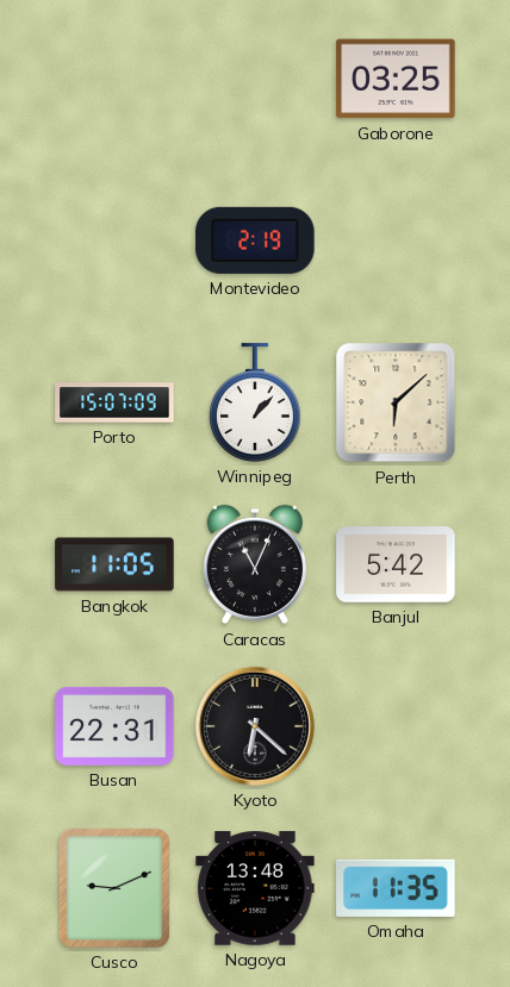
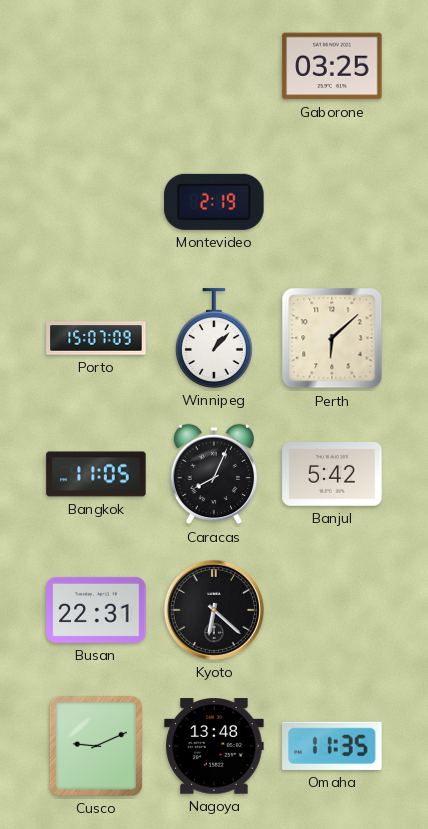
Caracas: 11:04 -> 8:04
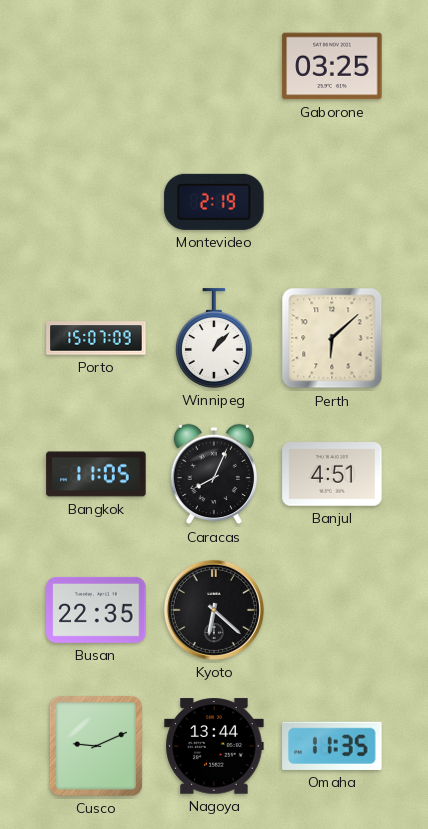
Banjul: 5:42 -> 4:51
Busan: 22:31 -> 22:35
Nagoya: 13:48 -> 13:44
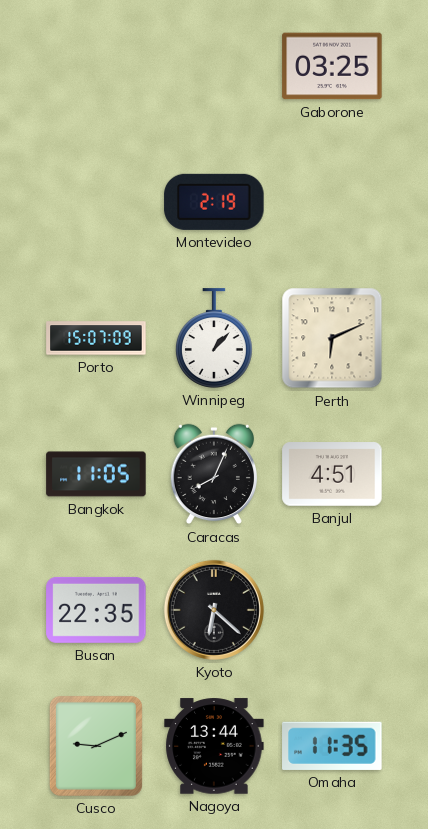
Perth: 6:08 -> 6:11
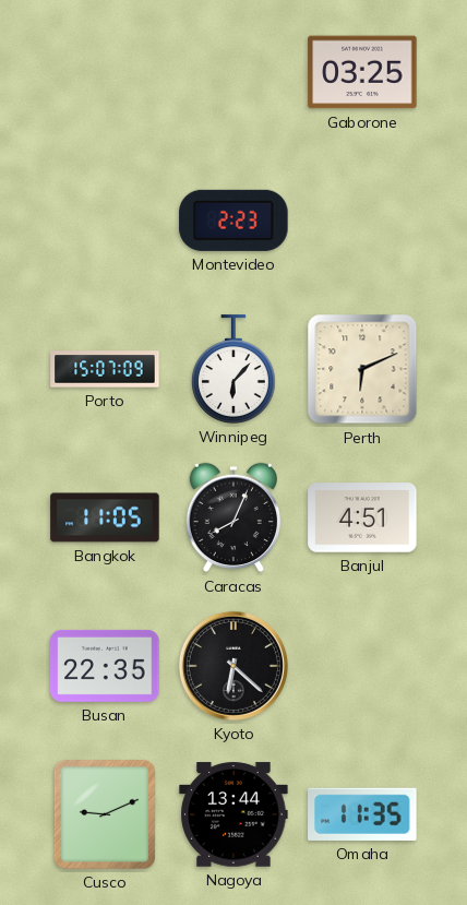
Montevideo: 2:19 -> 2:23
Winnipeg: 1:07 -> 6:07
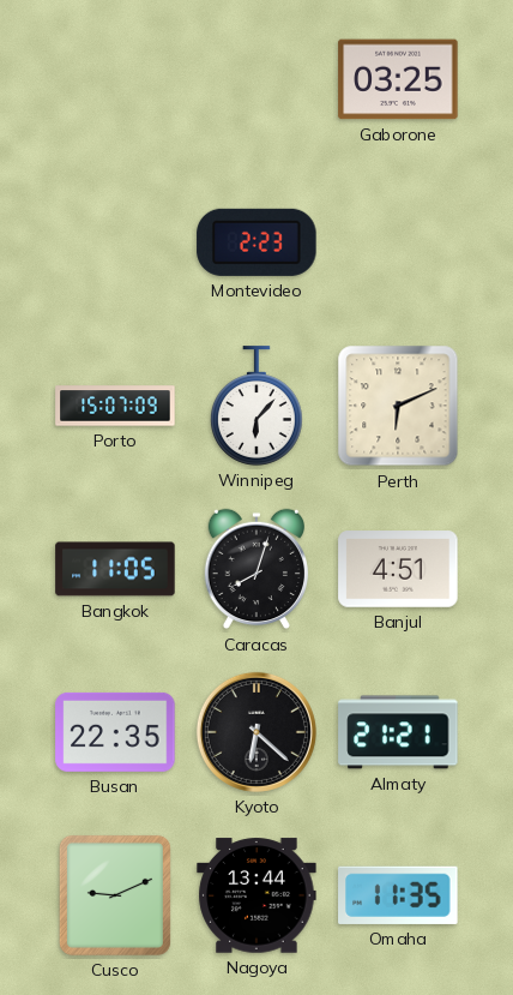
Caracas: 8:04 -> 8:03
Almaty: none -> 21:21
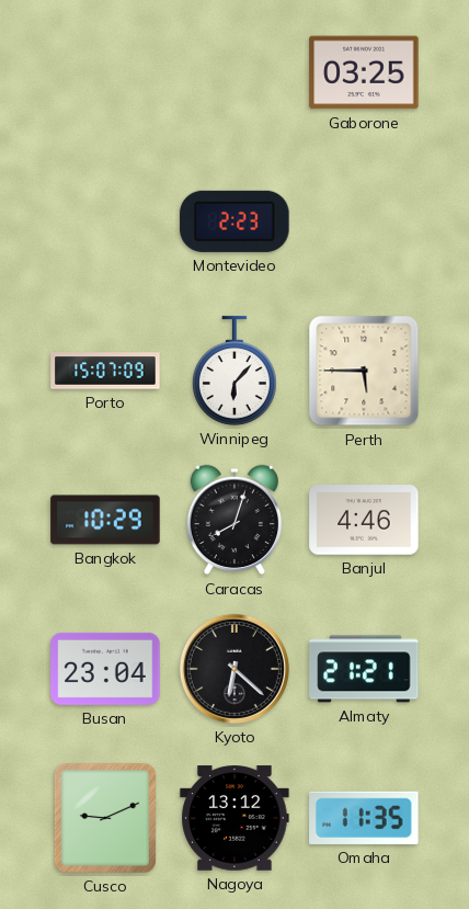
Perth: 6:11 -> 5:45
Bangkok: 11:05 -> 10:29
Banjul: 4:51 -> 4:46
Busan: 22:35 -> 23:04
Nagoya: 13:44 -> 13:12
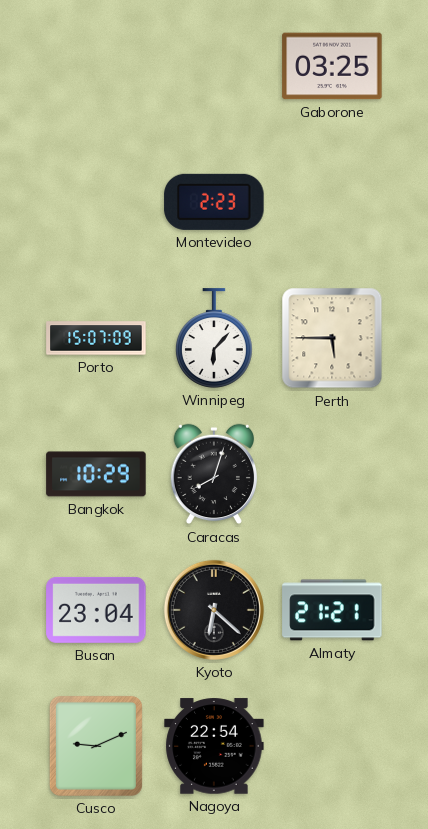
Banjul: 4:46 -> none
Nagoya: 13:12 -> 22:54
Omaha: 11:35 -> none
